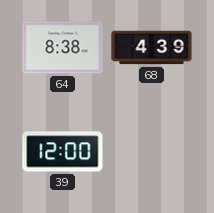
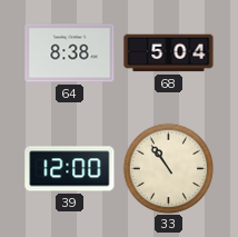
68: 4:39 -> 5:04
33: none -> 10:54
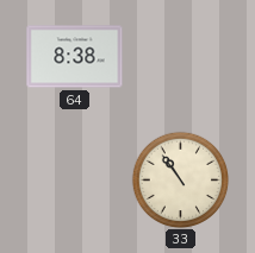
68: 5:04 -> none
39: 12:00 -> none
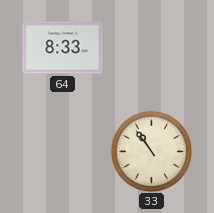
64: 8:38 -> 8:33
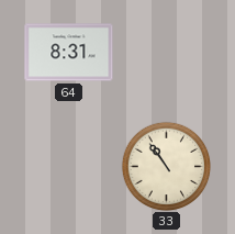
64: 8:33 -> 8:31
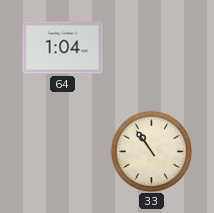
64: 8:31 -> 1:04
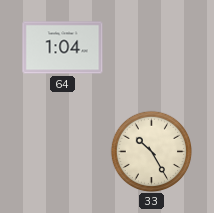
33: 10:54 -> 10:25
